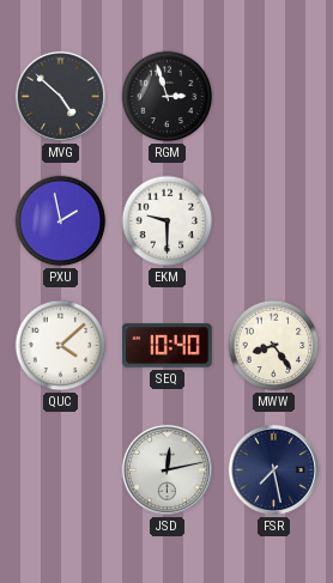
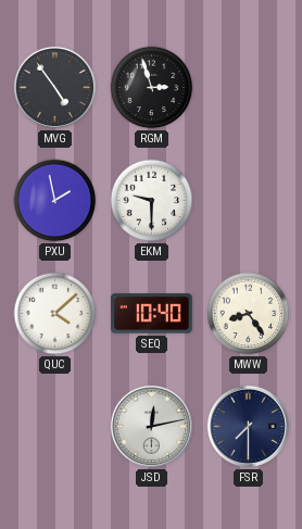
MVG: 4:52 -> 4:54
FSR: 7:28 -> 7:30
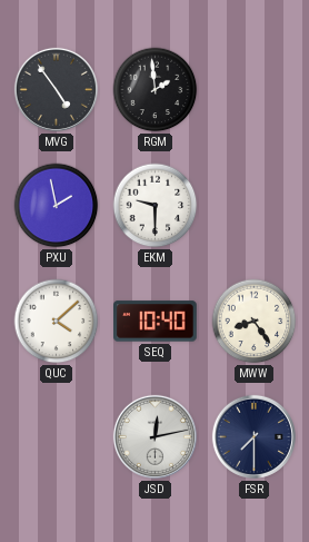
RGM: 2:57 -> 1:59
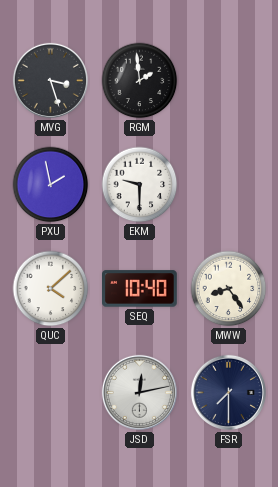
MVG: 4:54 -> 3:27
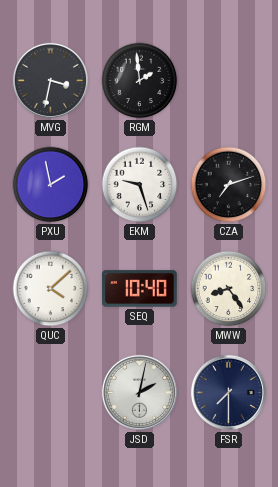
MVG: 3:27 -> 3:32
EKM: 9:30 -> 9:27
CZA: none -> 7:12
JSD: 12:13 -> 2:02
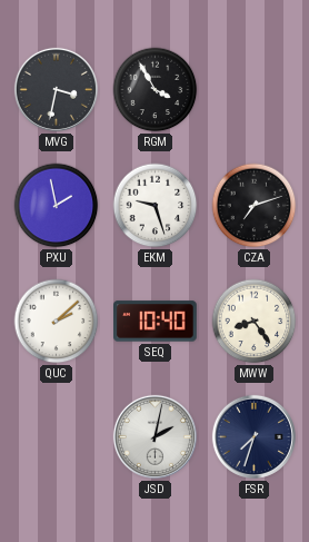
RGM: 1:59 -> 3:55
QUC: 4:08 -> 2:08
FSR: 7:30 -> 7:33
